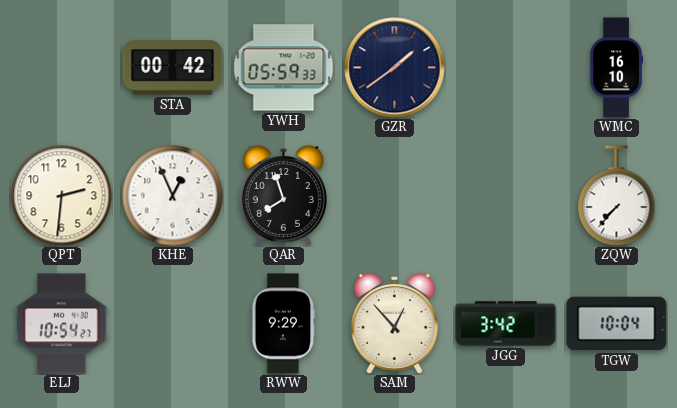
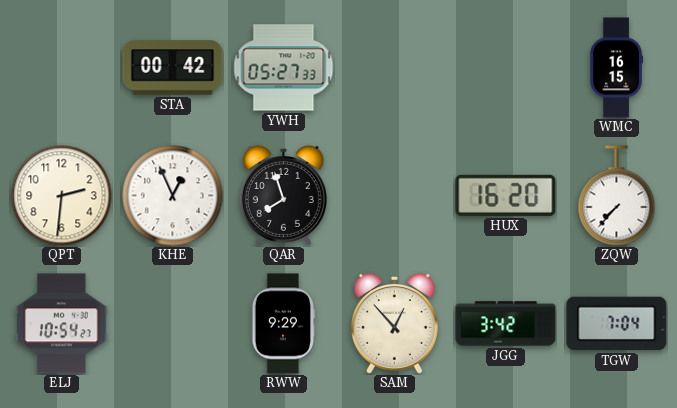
YWH: 05:59 -> 05:27
GZR: 1:39 -> none
WMC: 16:10 -> 16:15
HUX: none -> 16:20
TGW: 10:04 -> 7:04
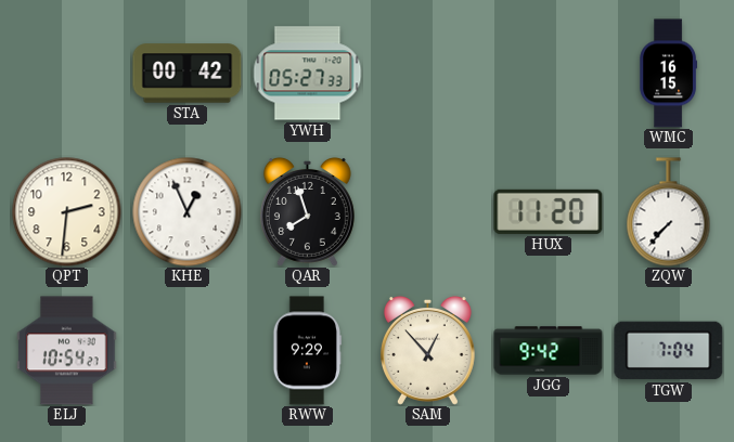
HUX: 16:20 -> 11:20
JGG: 3:42 -> 9:42
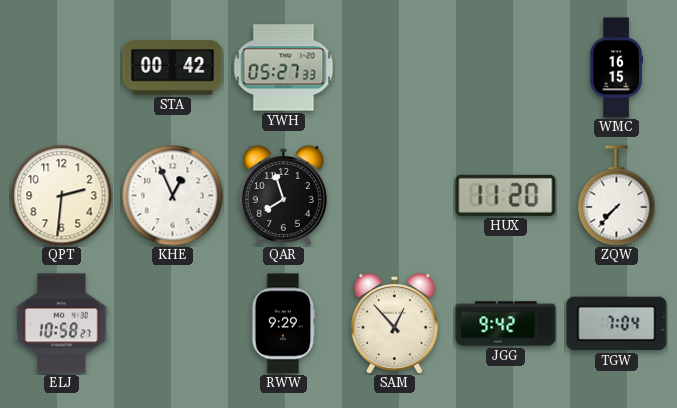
ELJ: 10:54 -> 10:58
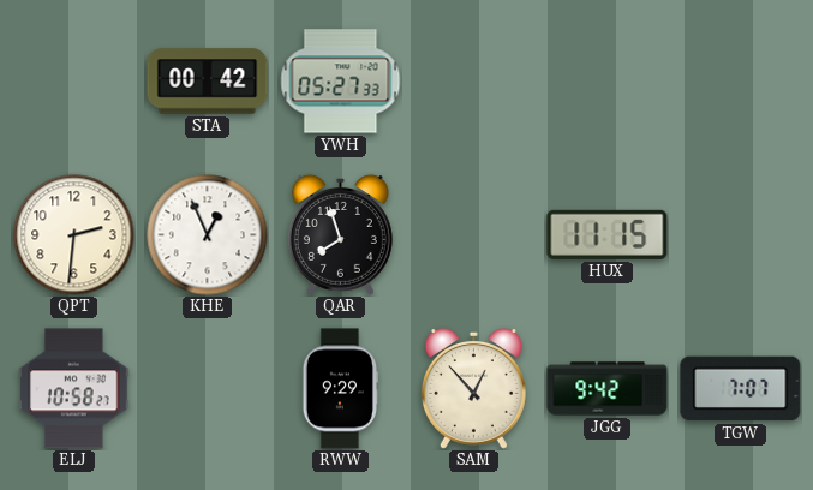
WMC: 16:15 -> none
HUX: 11:20 -> 11:15
ZQW: 7:37 -> none
TGW: 7:04 -> 7:07
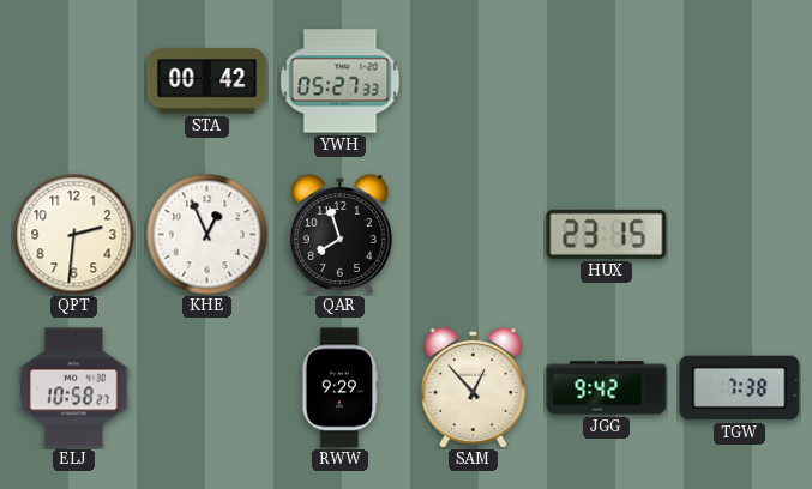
HUX: 11:15 -> 23:15
TGW: 7:07 -> 7:38
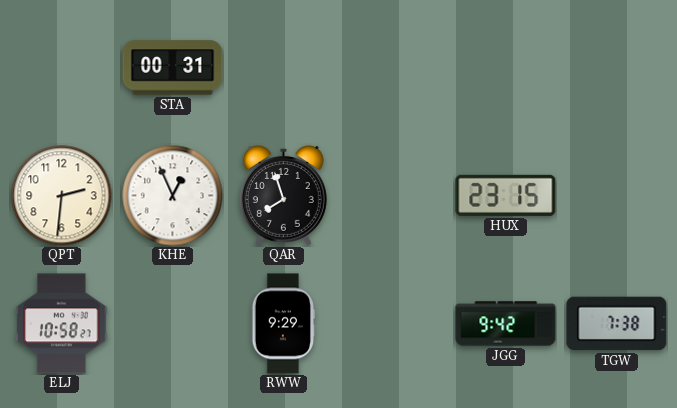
STA: 00:42 -> 00:31
YWH: 05:27 -> none
SAM: 12:53 -> none
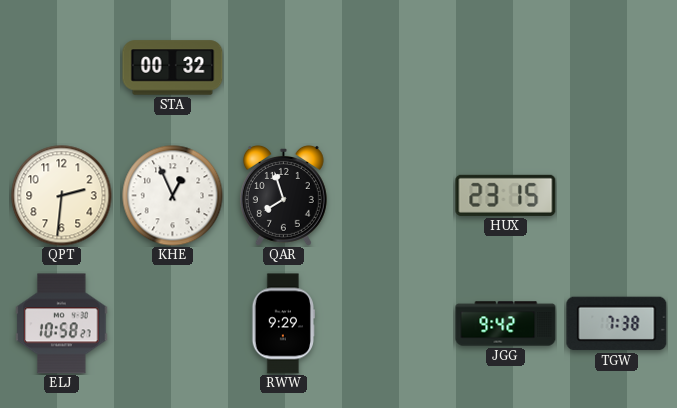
STA: 00:31 -> 00:32
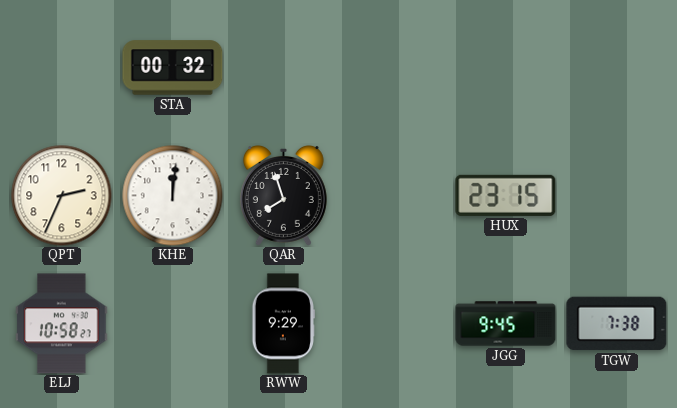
QPT: 2:31 -> 2:34
KHE: 12:56 -> 12:01
JGG: 9:42 -> 9:45
